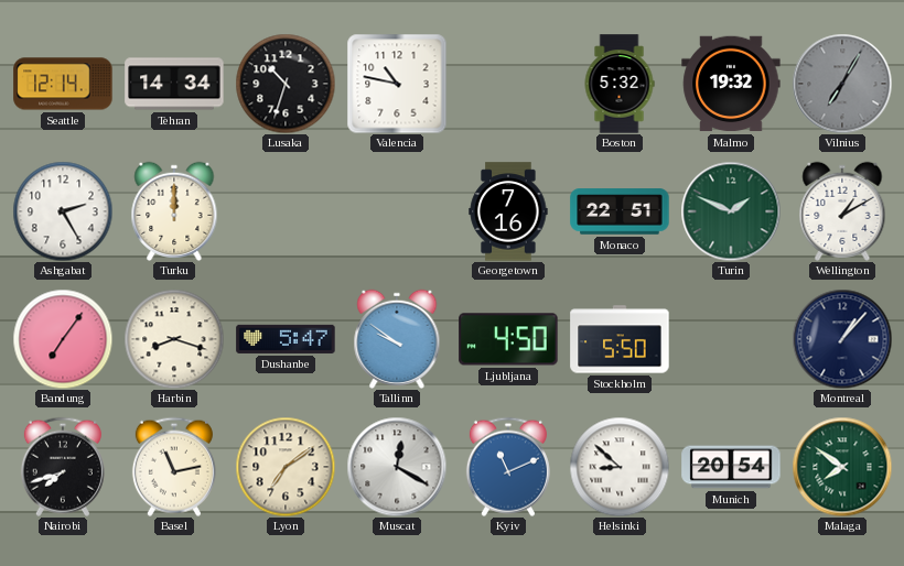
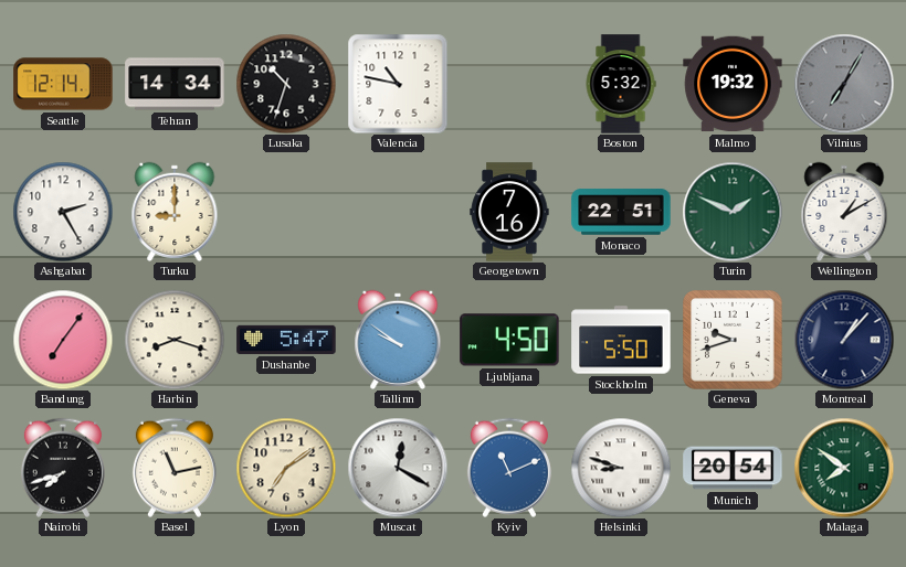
Turku: 12:00 -> 9:00
Geneva: none -> 9:42
Helsinki: 8:52 -> 8:48
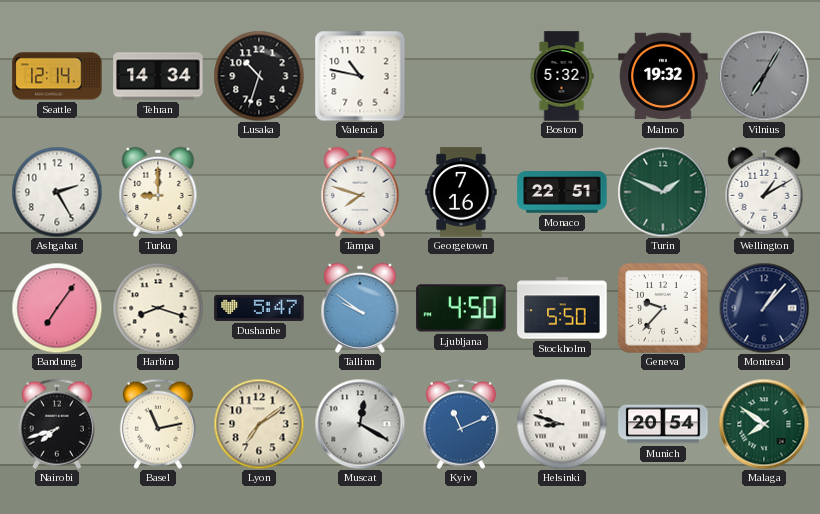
Tampa: none -> 7:48
Geneva: 9:42 -> 9:37
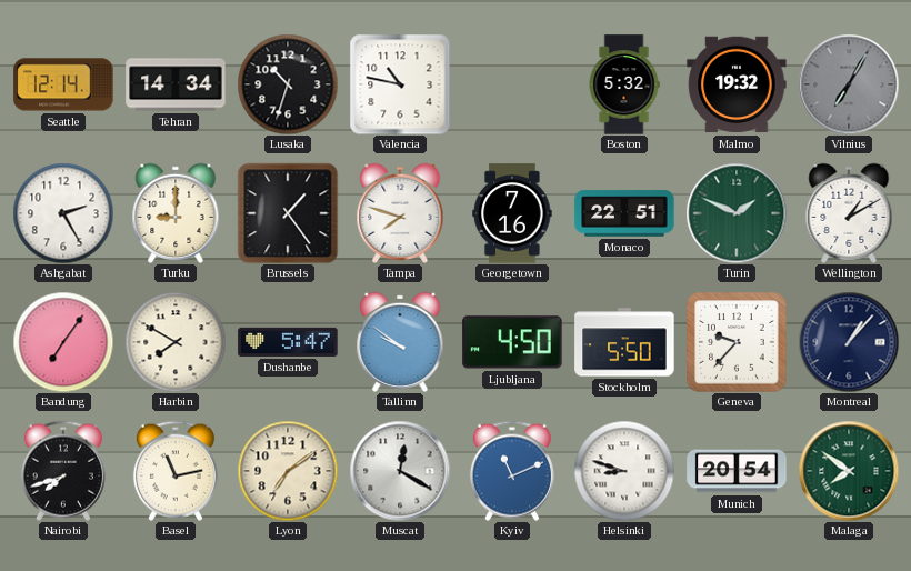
Brussels: none -> 1:24
Harbin: 8:18 -> 7:50
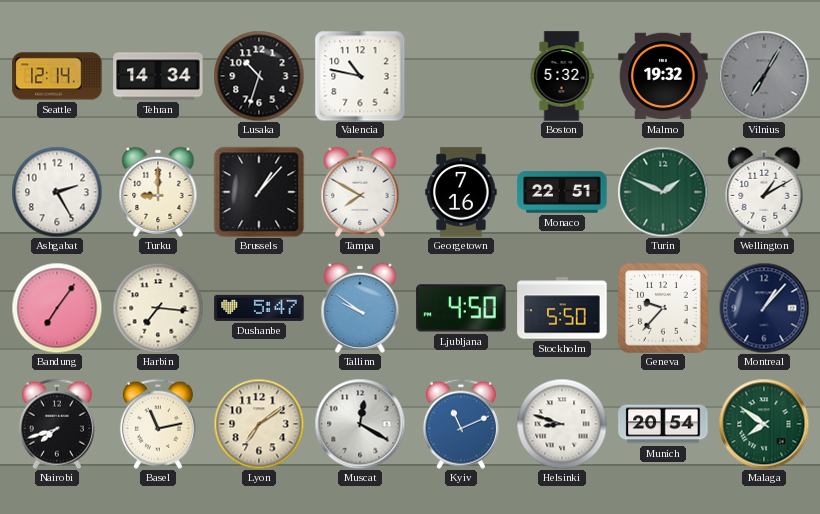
Brussels: 1:24 -> 1:07
Tampa: 7:48 -> 7:50
Harbin: 7:50 -> 7:16
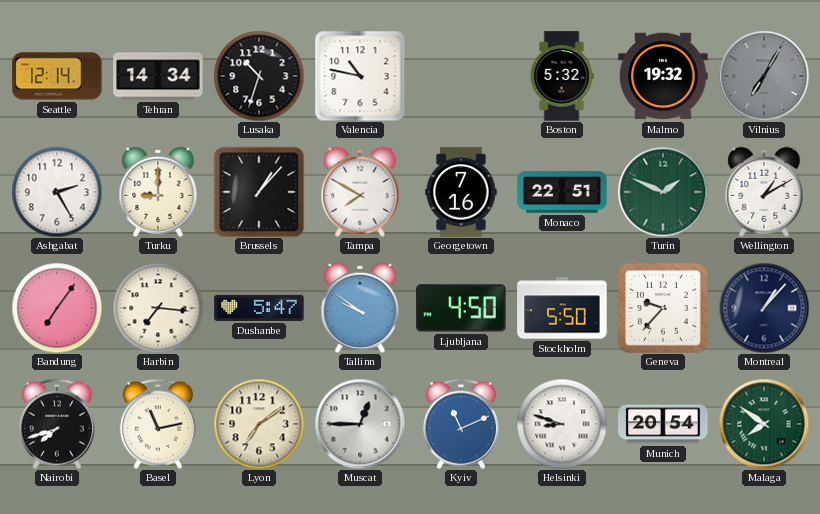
Muscat: 12:20 -> 12:45
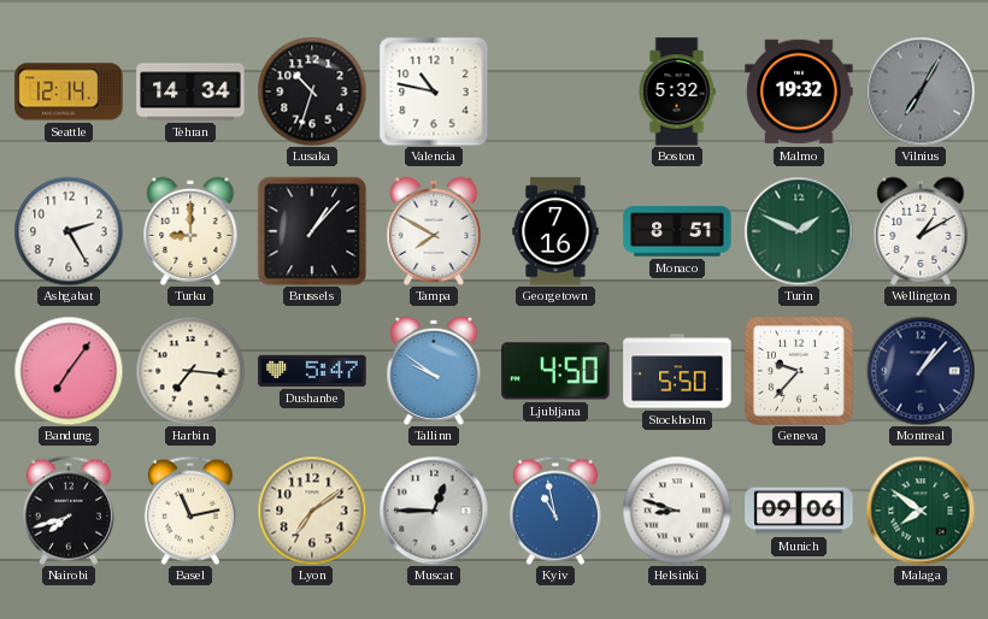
Monaco: 22:51 -> 8:51
Kyiv: 11:11 -> 10:58
Munich: 20:54 -> 09:06
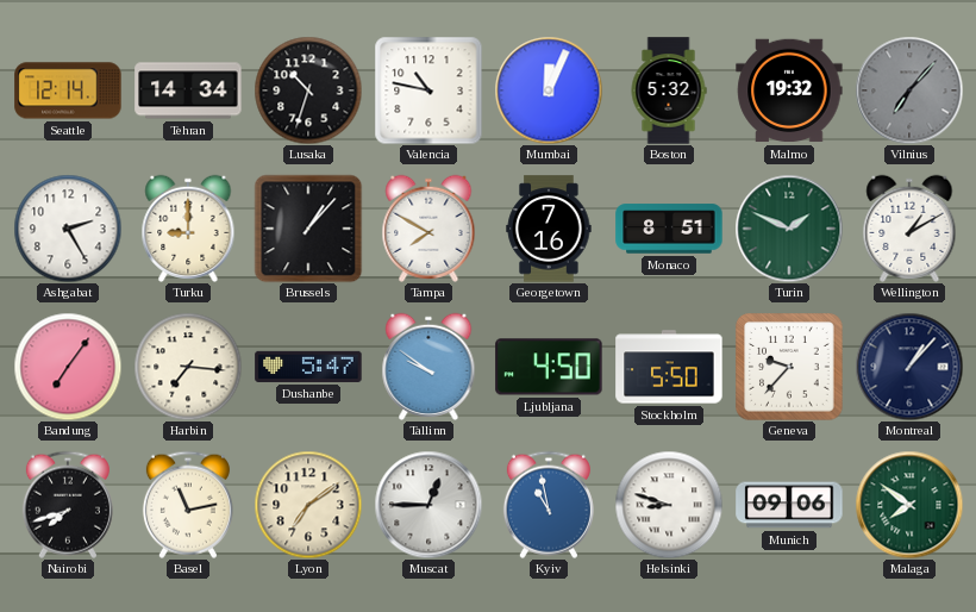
Mumbai: none -> 12:04
Vilnius: 7:05 -> 7:07
